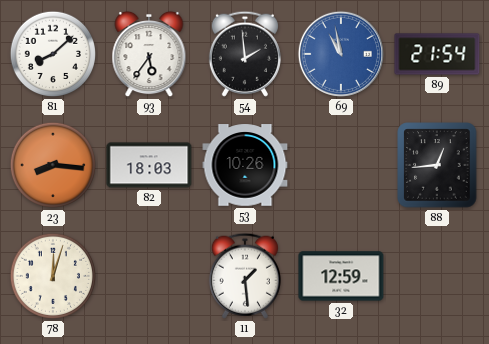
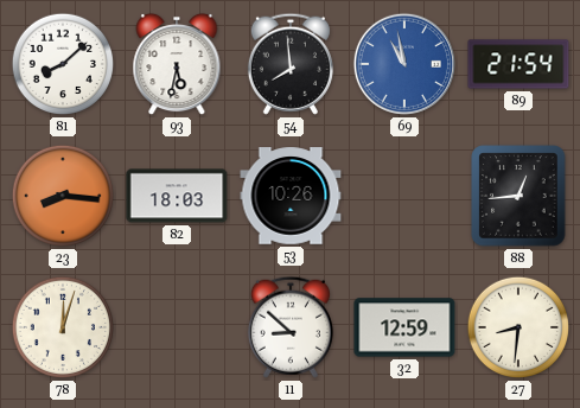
93: 5:36 -> 5:32
54: 1:59 -> 7:59
11: 1:29 -> 8:52
27: none -> 8:31
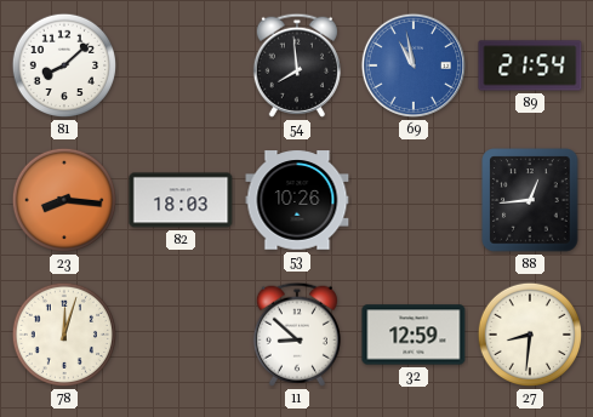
93: 5:32 -> none
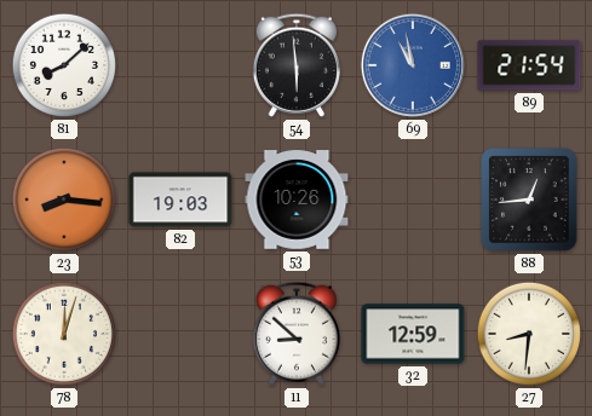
54: 7:59 -> 5:59
82: 18:03 -> 19:03
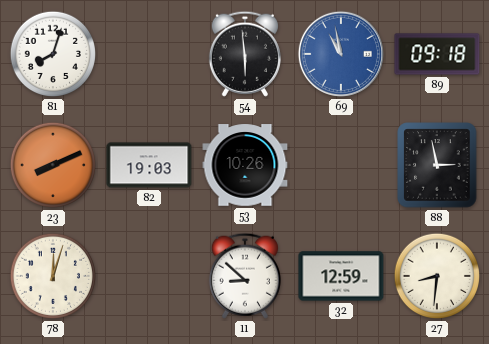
81: 8:08 -> 8:03
89: 21:54 -> 09:18
23: 8:16 -> 8:11
88: 12:44 -> 2:58
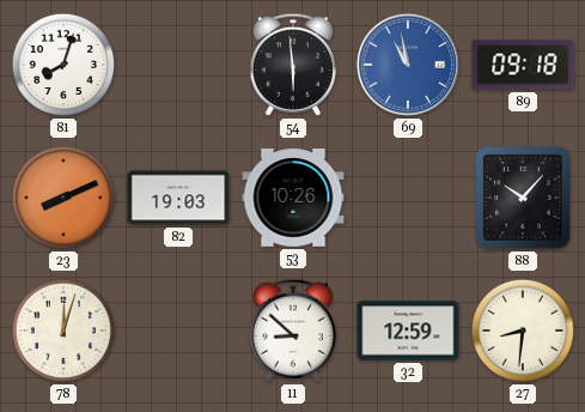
88: 2:58 -> 10:07
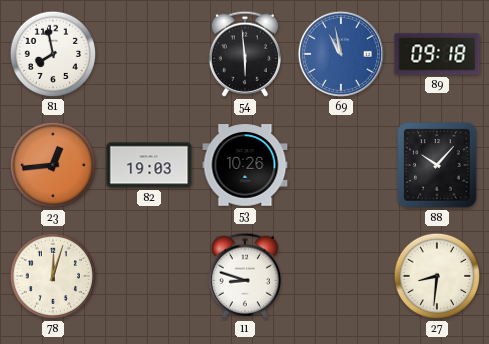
81: 8:03 -> 7:58
23: 8:11 -> 12:44
11: 8:52 -> 8:48
32: 12:59 -> none
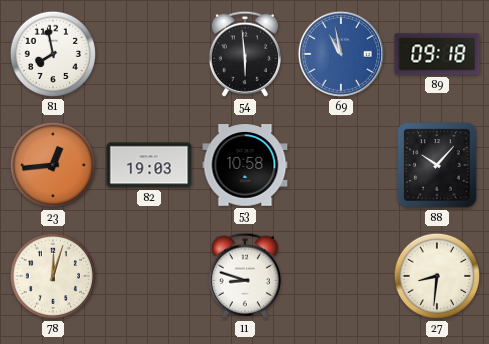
53: 10:26 -> 10:58
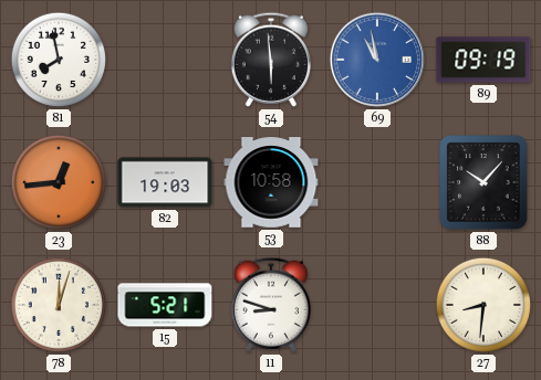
89: 09:18 -> 09:19
15: none -> 5:21
